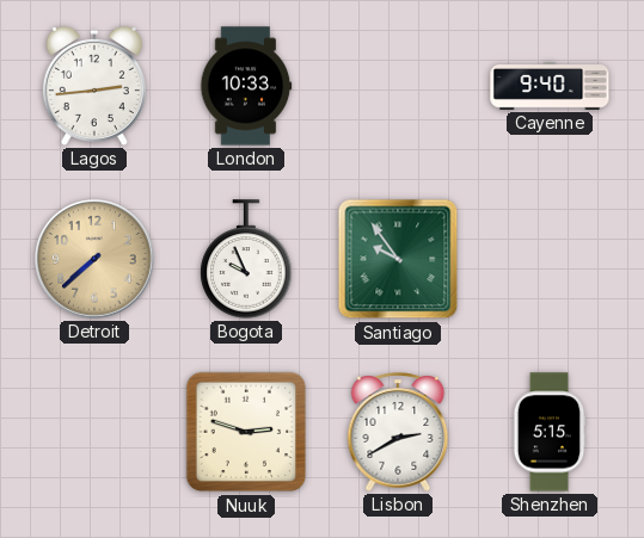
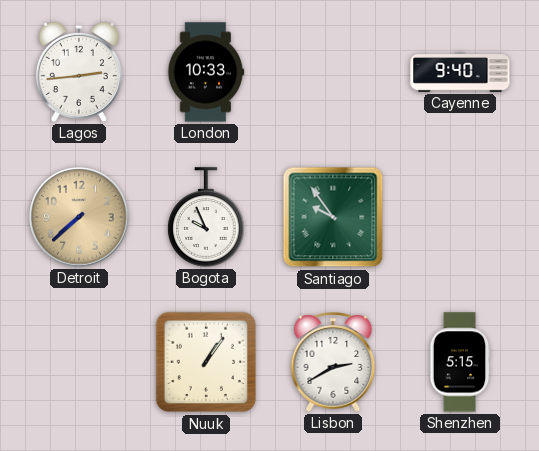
Nuuk: 2:48 -> 1:06
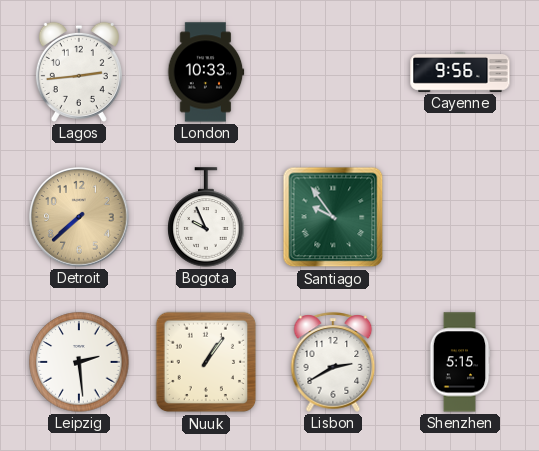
Cayenne: 9:40 -> 9:56
Leipzig: none -> 2:29
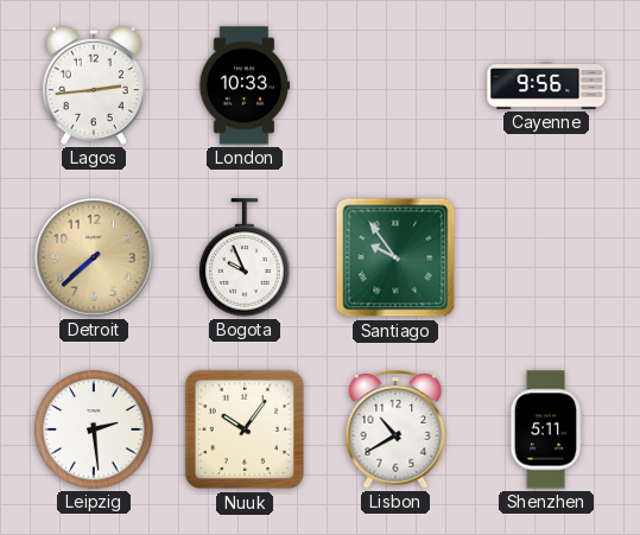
Nuuk: 1:06 -> 10:06
Lisbon: 2:40 -> 10:40
Shenzhen: 5:15 -> 5:11
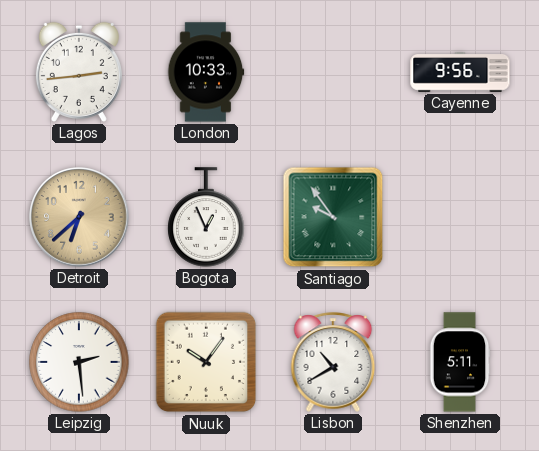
Detroit: 7:38 -> 6:38
Bogota: 9:56 -> 12:56
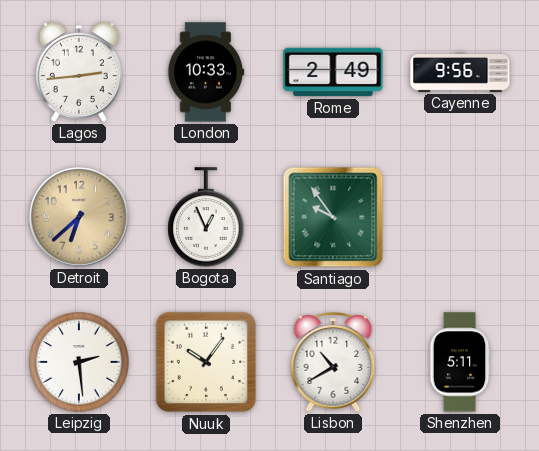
Rome: none -> 2:49
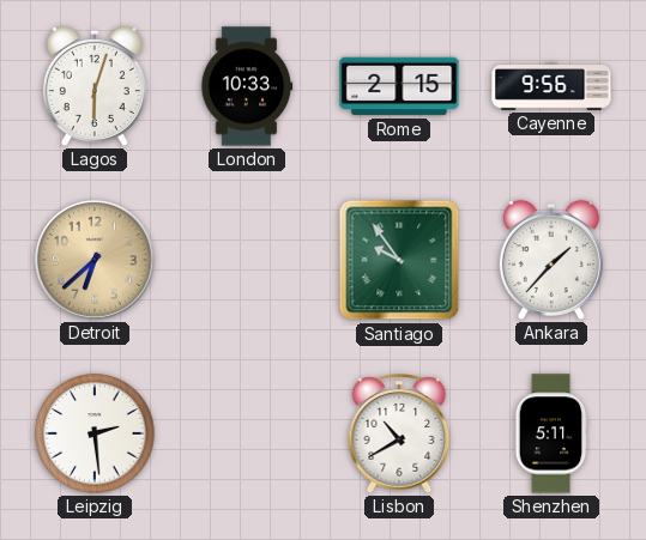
Lagos: 2:44 -> 6:03
Rome: 2:49 -> 2:15
Bogota: 12:56 -> none
Ankara: none -> 1:37
Nuuk: 10:06 -> none
